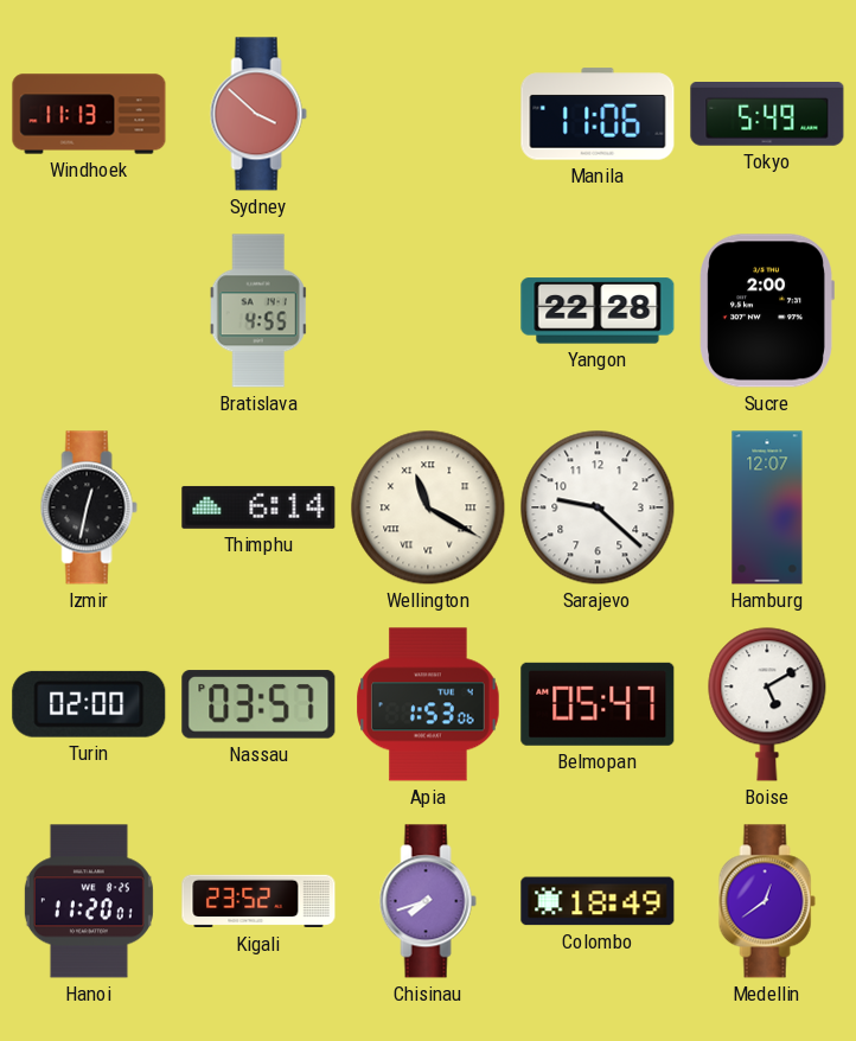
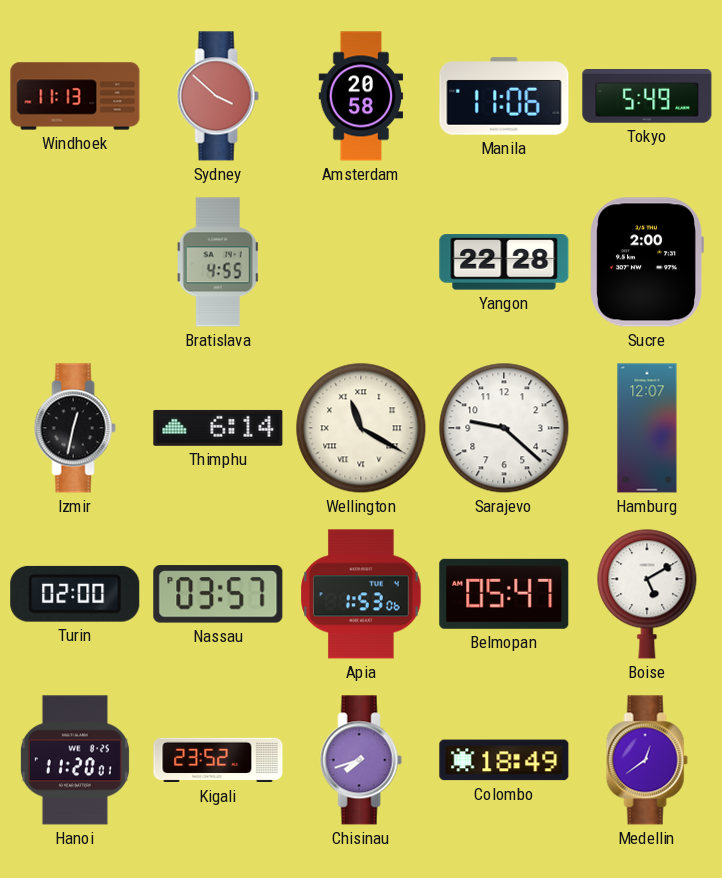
Amsterdam: none -> 20:58
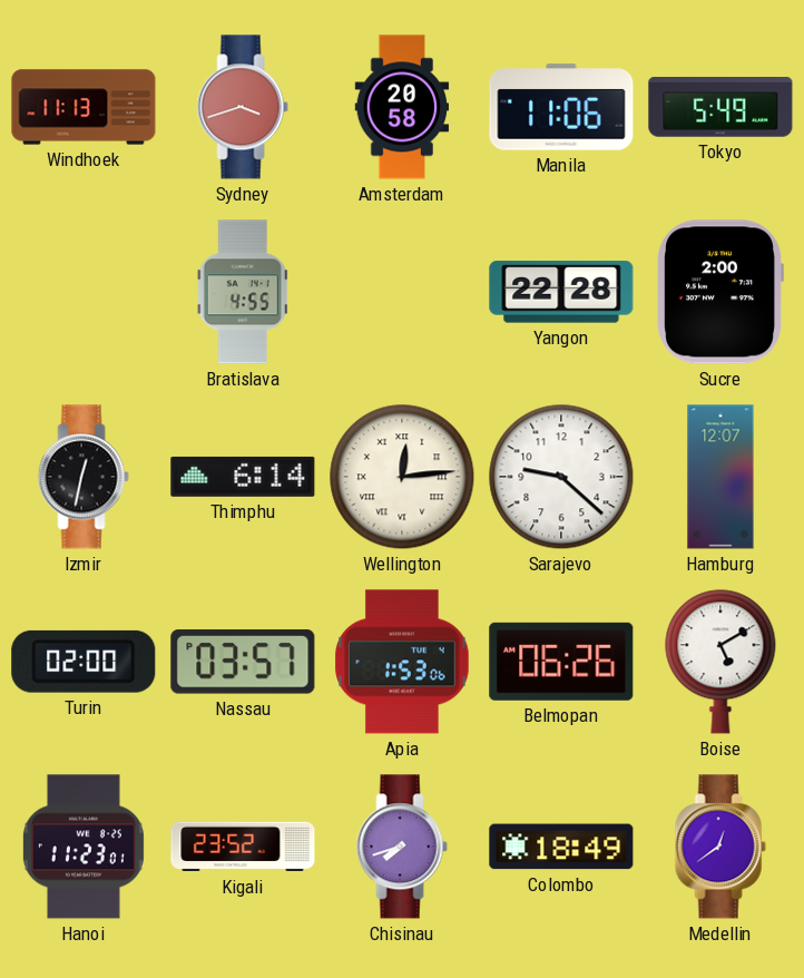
Sydney: 3:52 -> 3:42
Wellington: 11:20 -> 12:14
Belmopan: 05:47 -> 06:26
Hanoi: 11:20 -> 11:23
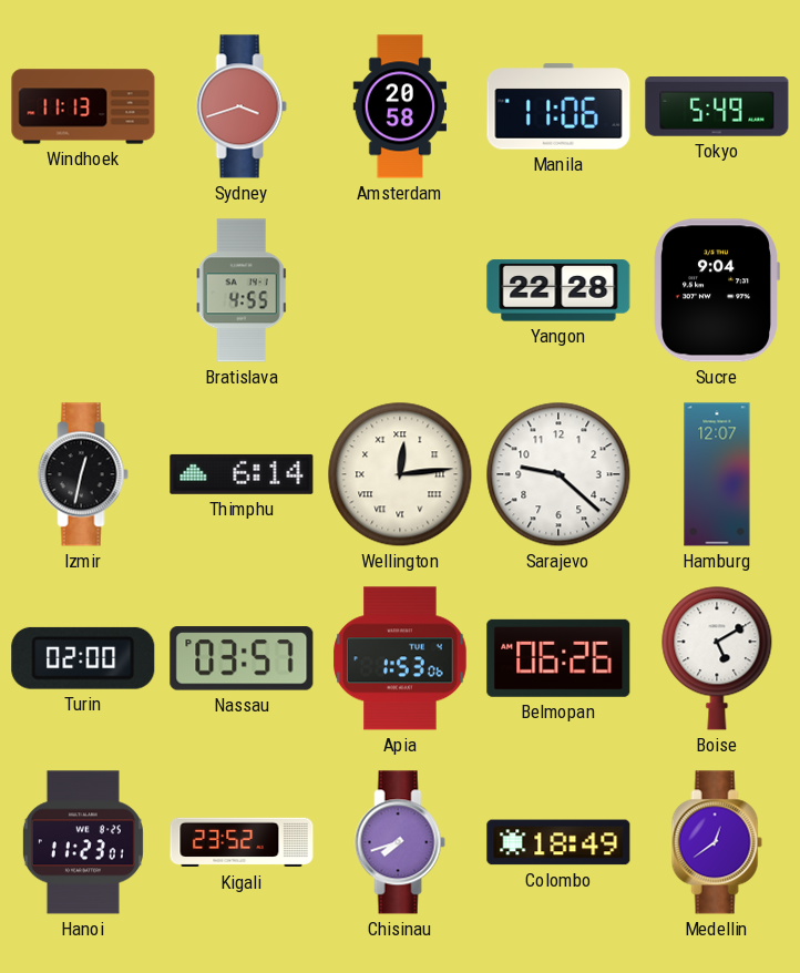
Sucre: 2:00 -> 9:04
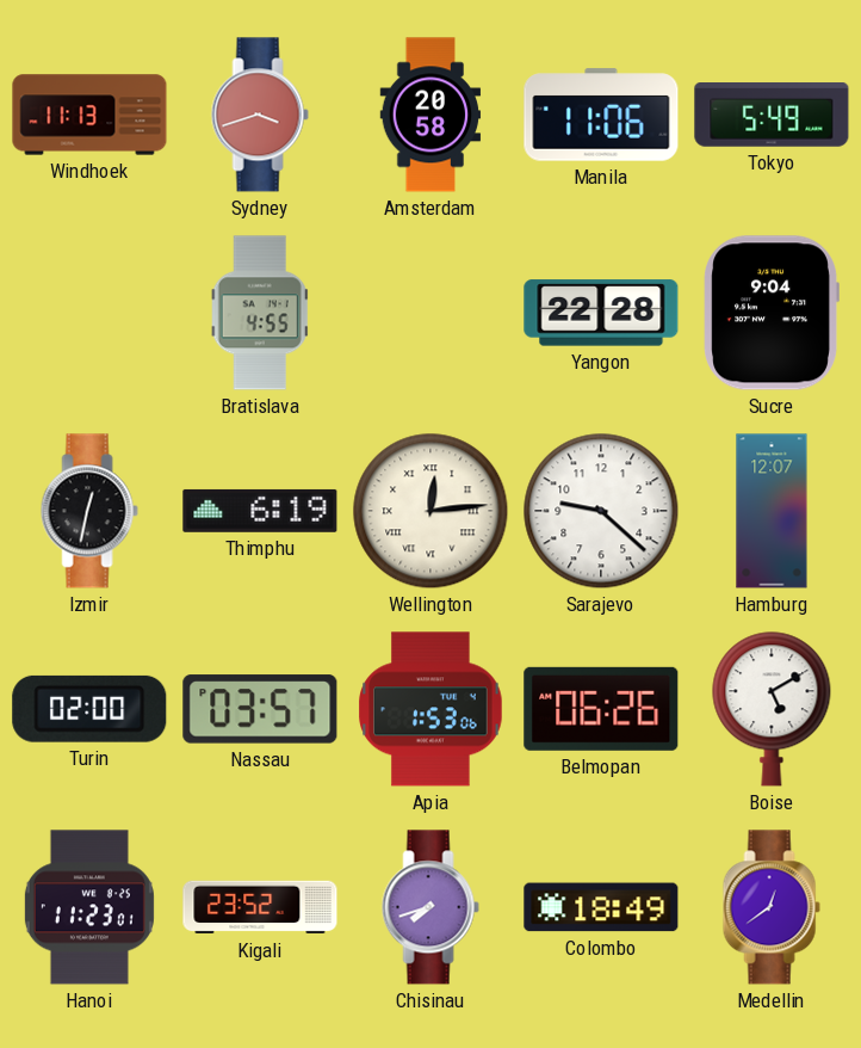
Thimphu: 6:14 -> 6:19
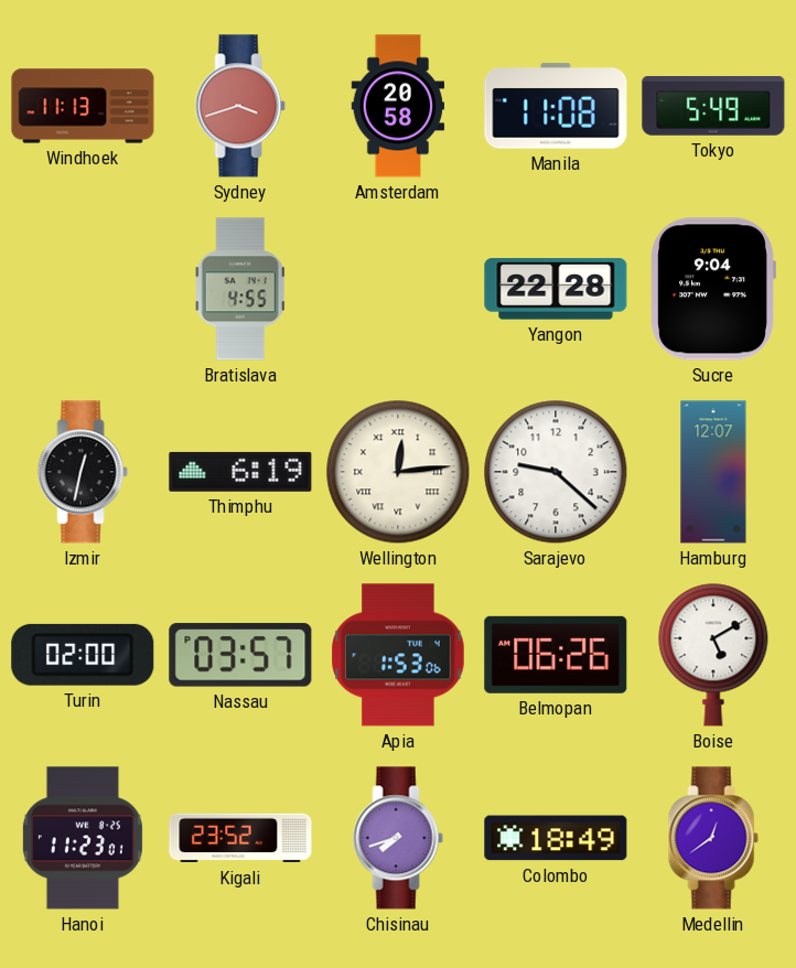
Manila: 11:06 -> 11:08
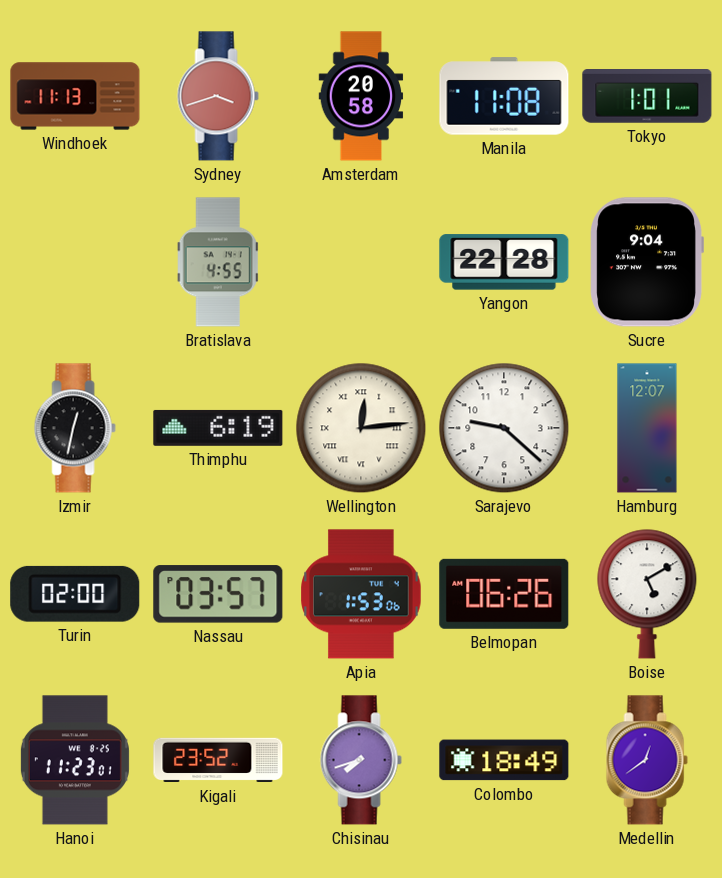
Tokyo: 5:49 -> 1:01
